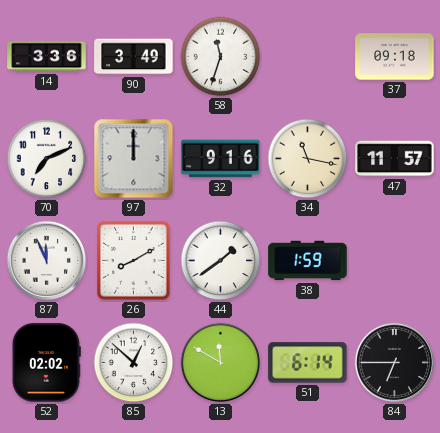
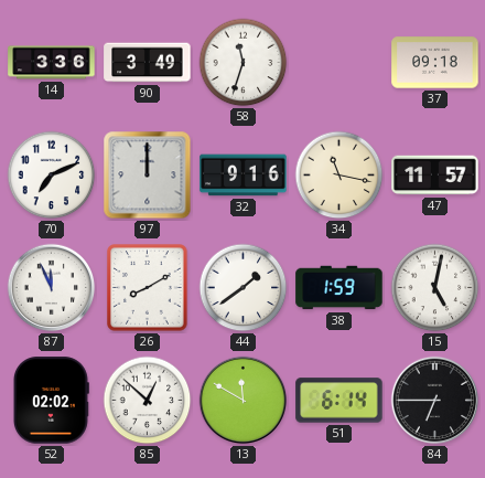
15: none -> 5:02
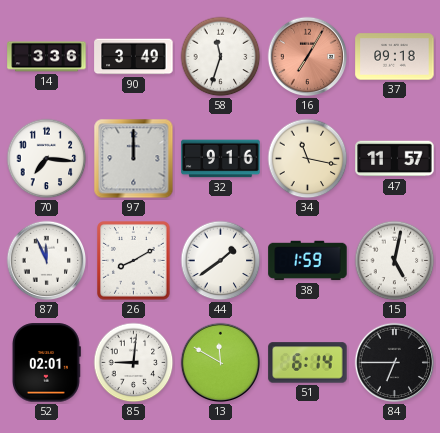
16: none -> 7:05
70: 7:11 -> 7:16
52: 02:02 -> 02:01
85: 12:52 -> 9:01
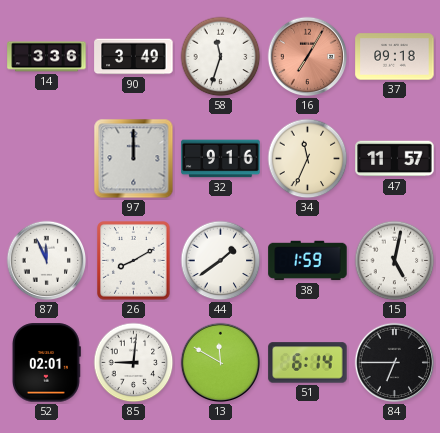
70: 7:16 -> none
34: 11:17 -> 11:34
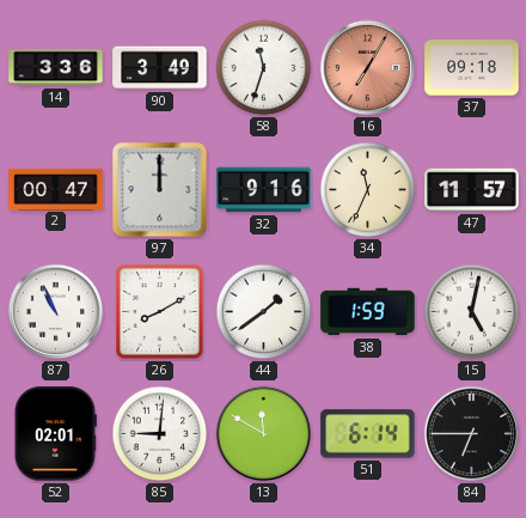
2: none -> 00:47
87: 11:56 -> 10:56
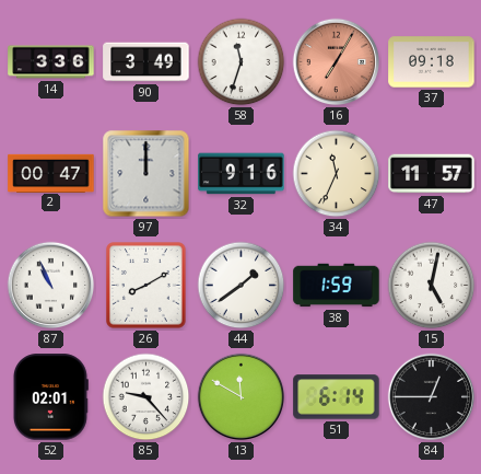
85: 9:01 -> 9:23
84: 6:45 -> 12:45
